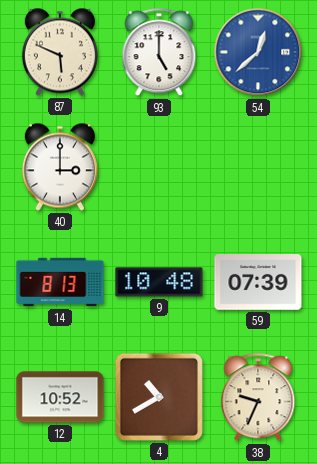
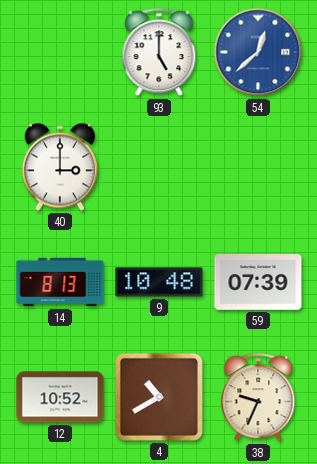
87: 5:49 -> none
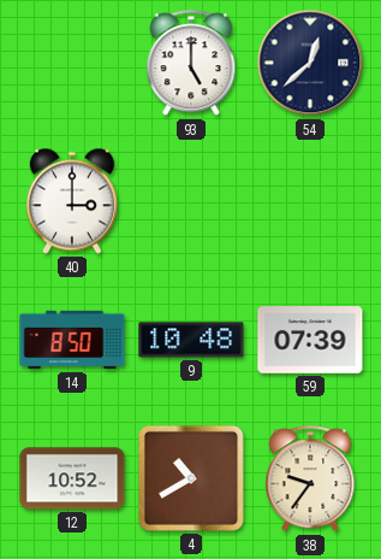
54 dial: blue -> navy
14: 8:13 -> 8:50
38: 9:34 -> 9:36
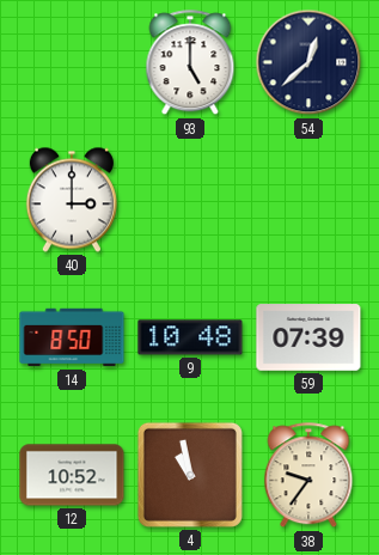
4: 10:40 -> 10:58
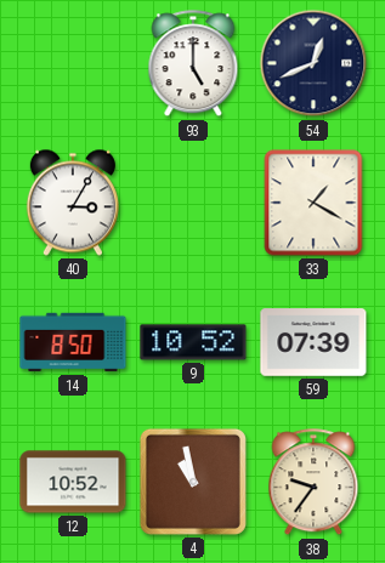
54: 12:38 -> 12:41
40: 3:00 -> 3:05
33: none -> 1:20
9: 10:48 -> 10:52
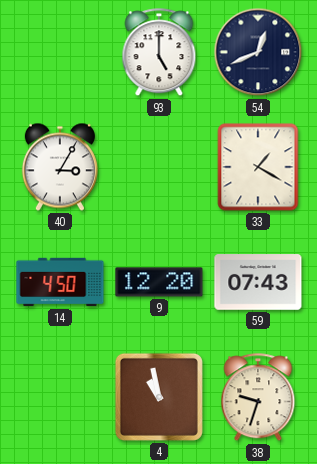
14: 8:50 -> 4:50
9: 10:52 -> 12:20
59: 07:39 -> 07:43
12: 10:52 -> none
38: 9:36 -> 9:33
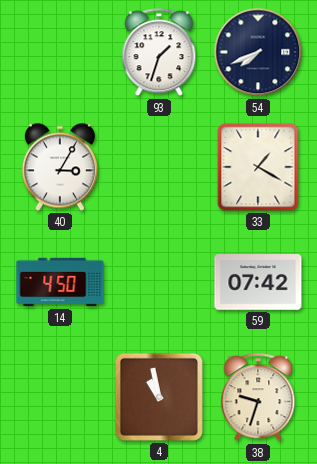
93: 5:00 -> 1:33
54: 12:41 -> 7:41
9: 12:20 -> none
59: 07:43 -> 07:42
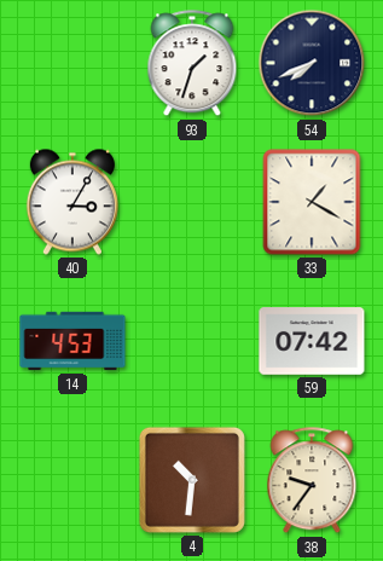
14: 4:50 -> 4:53
4: 10:58 -> 10:31
38: 9:33 -> 9:36
